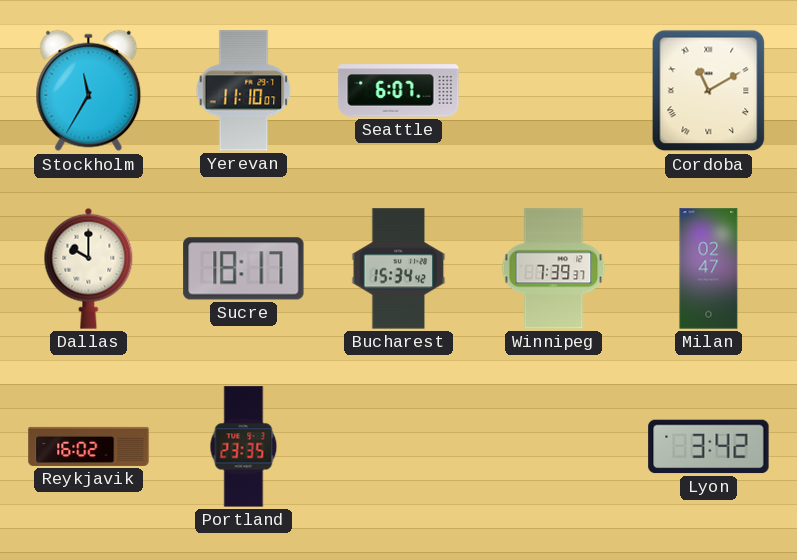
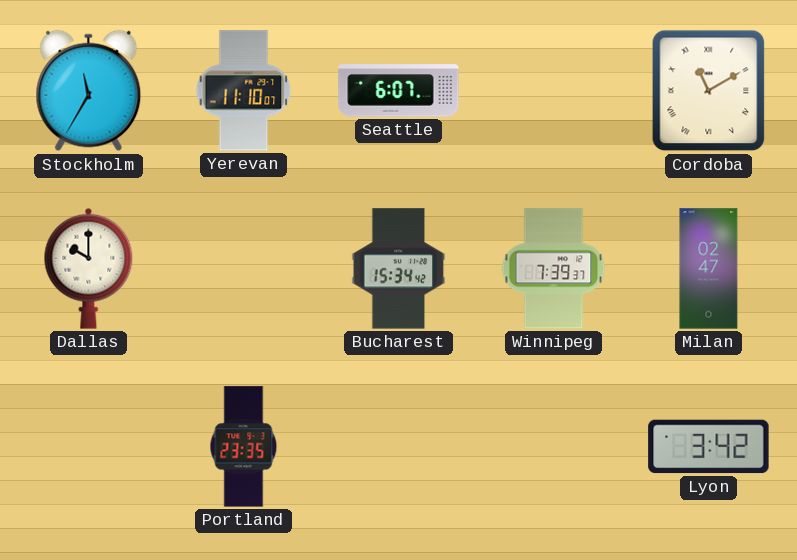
Sucre: 18:17 -> none
Reykjavik: 16:02 -> none
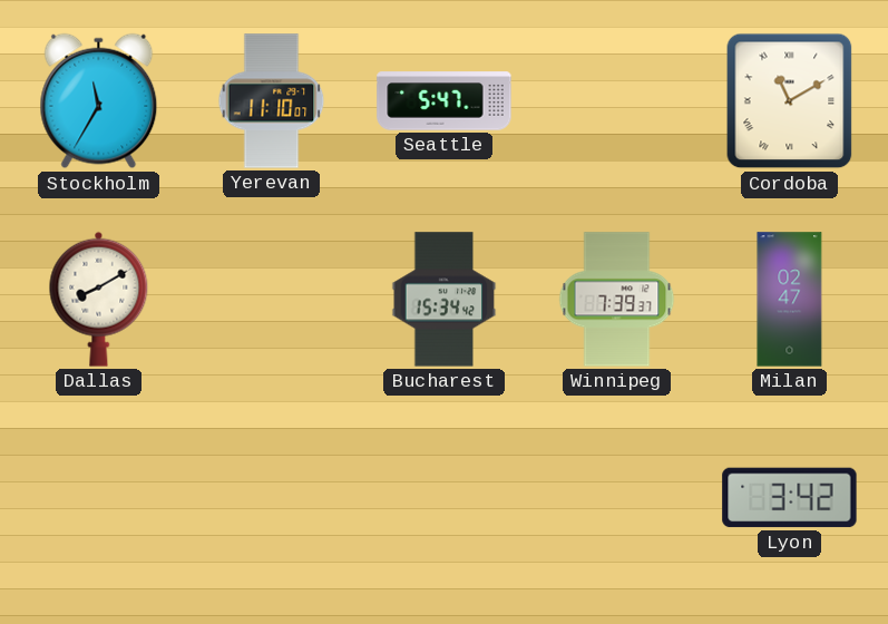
Seattle: 6:07 -> 5:47
Dallas: 10:00 -> 8:10
Portland: 23:35 -> none
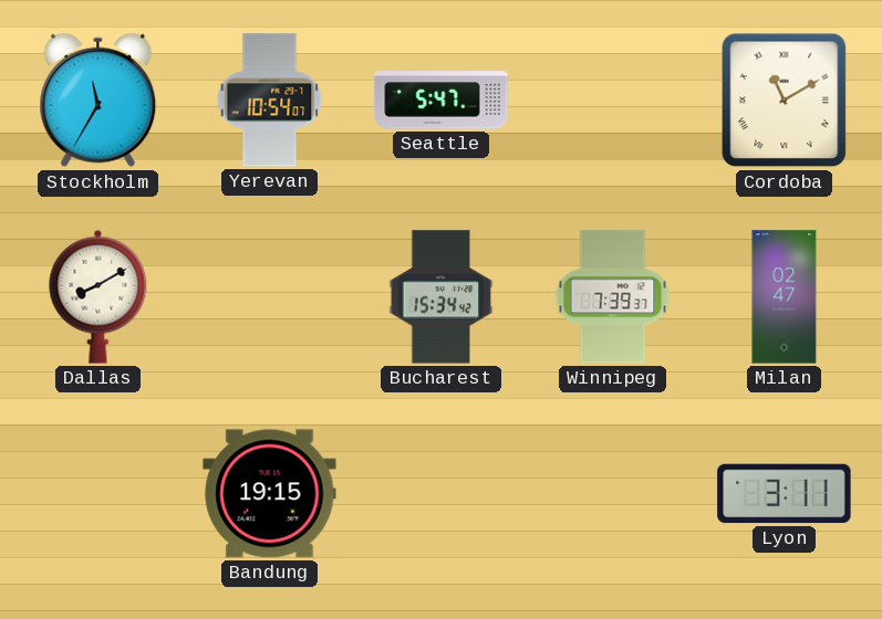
Yerevan: 11:10 -> 10:54
Bandung: none -> 19:15
Lyon: 3:42 -> 3:11
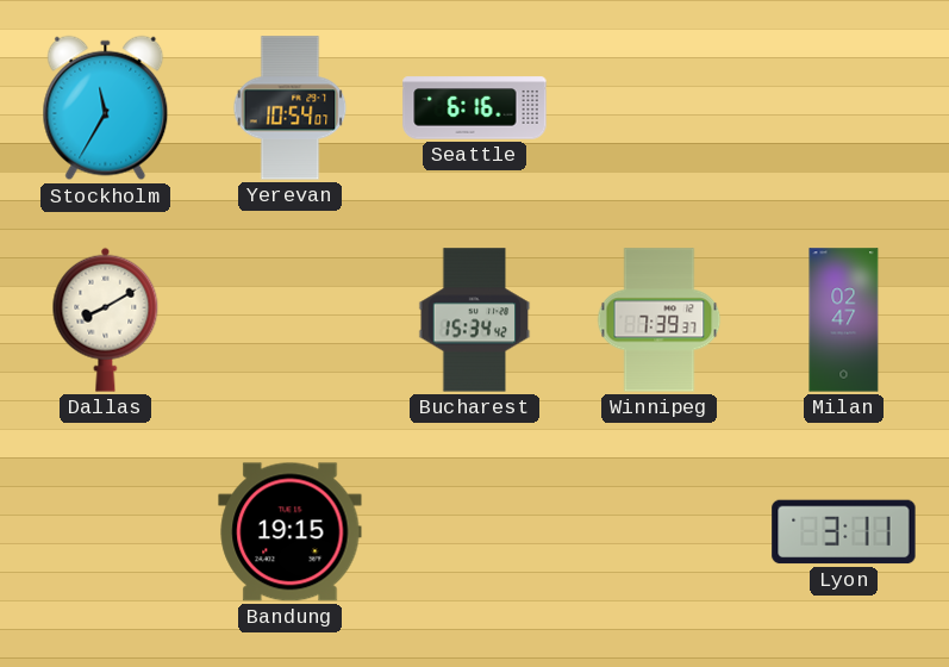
Seattle: 5:47 -> 6:16
Cordoba: 11:10 -> none
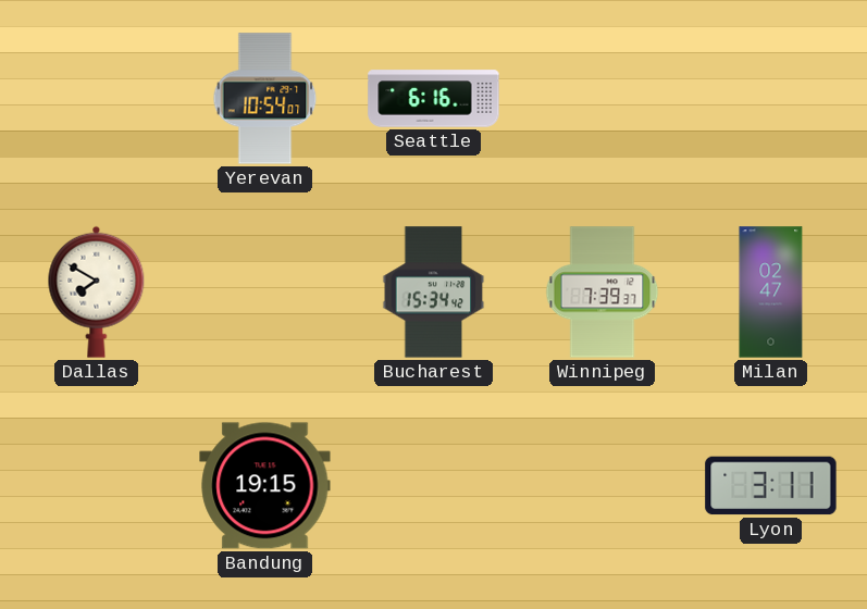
Stockholm: 11:35 -> none
Dallas: 8:10 -> 7:50
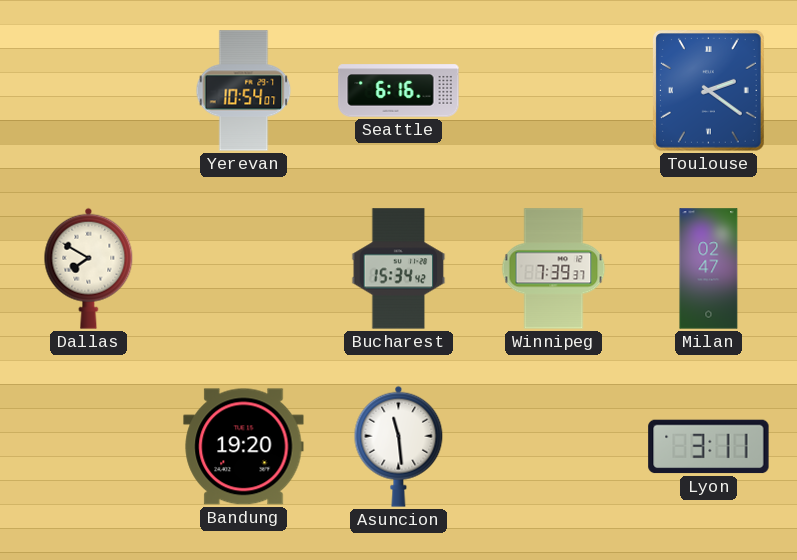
Toulouse: none -> 2:21
Bandung: 19:15 -> 19:20
Asuncion: none -> 11:29
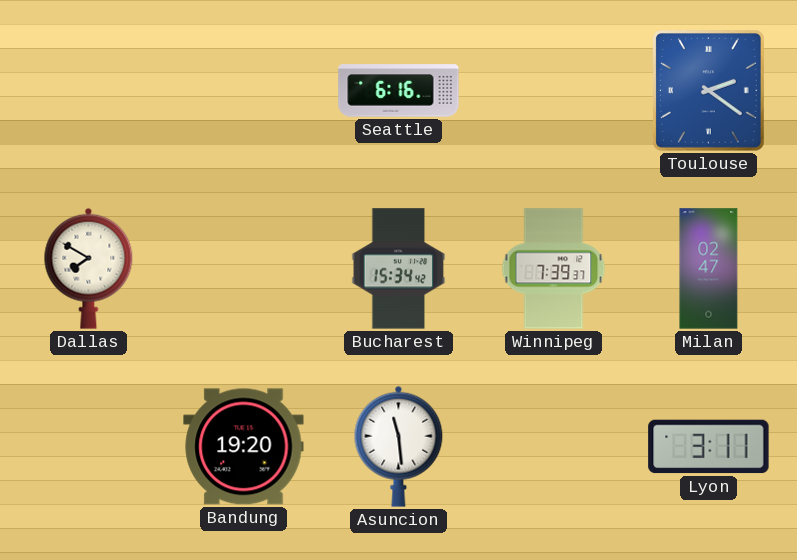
Yerevan: 10:54 -> none
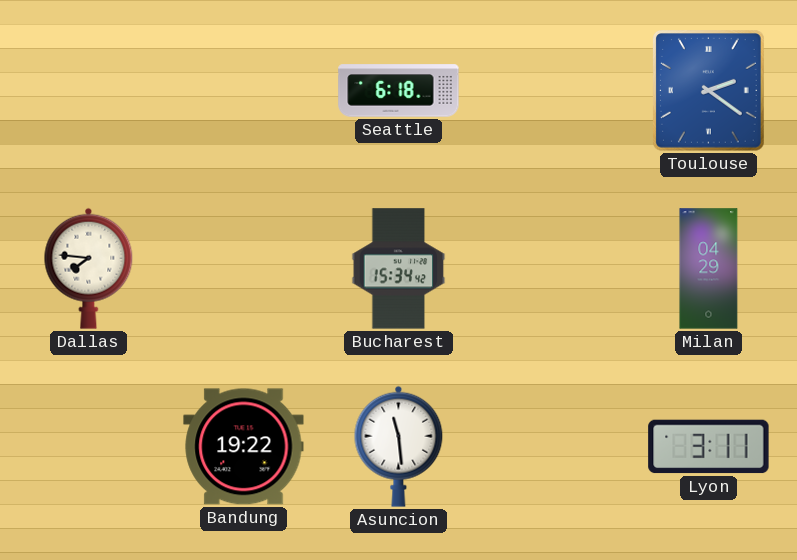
Seattle: 6:16 -> 6:18
Dallas: 7:50 -> 7:46
Winnipeg: 7:39 -> none
Milan: 02:47 -> 04:29
Bandung: 19:20 -> 19:22
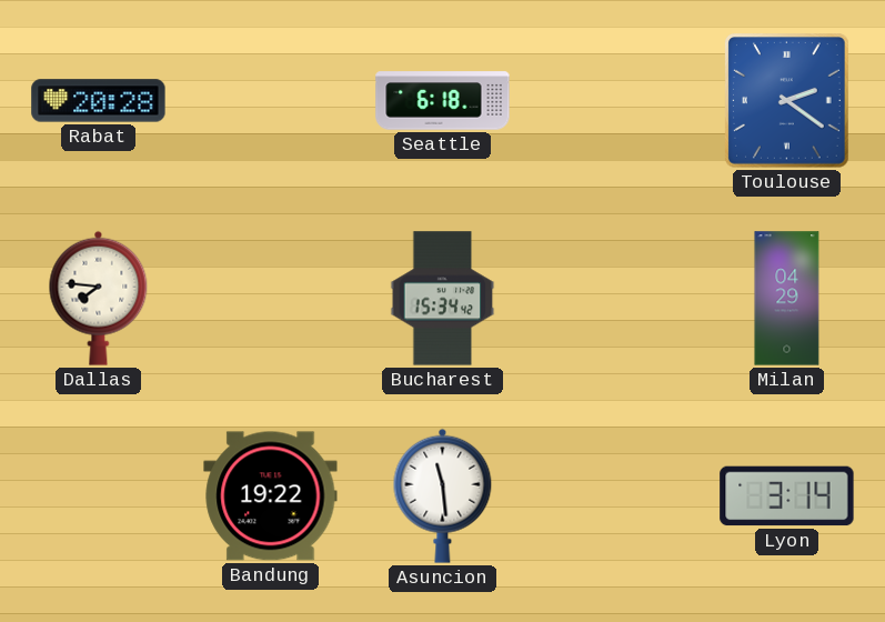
Rabat: none -> 20:28
Lyon: 3:11 -> 3:14
